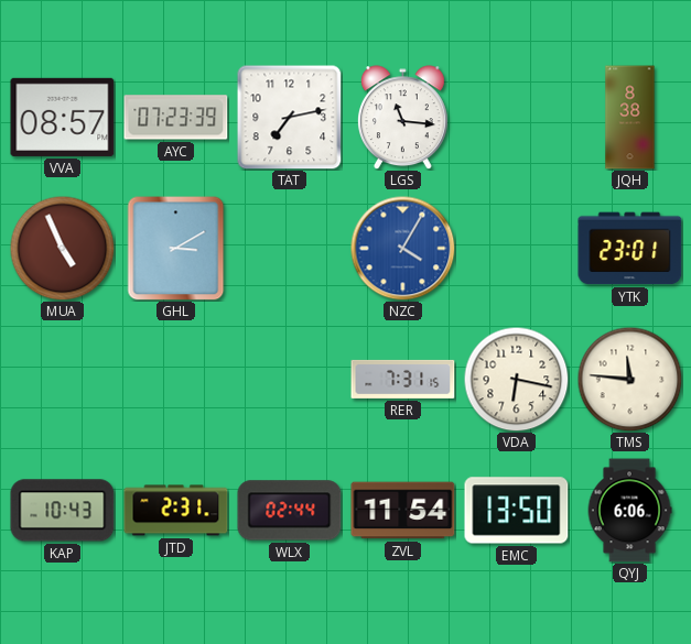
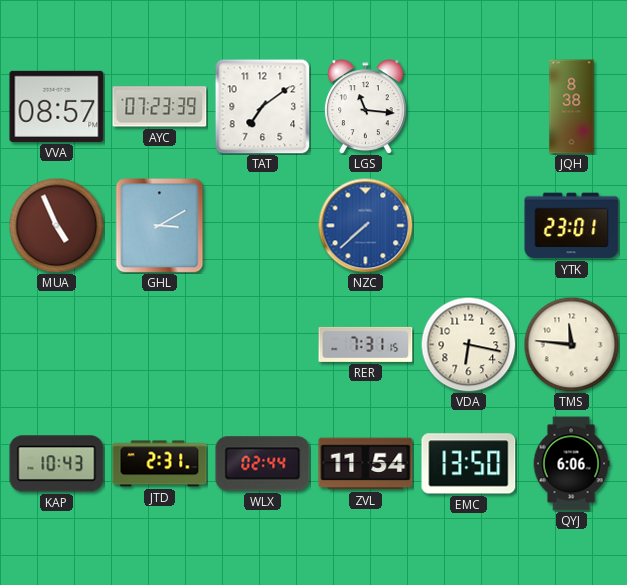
TAT: 7:13 -> 7:09
NZC: 4:05 -> 7:38
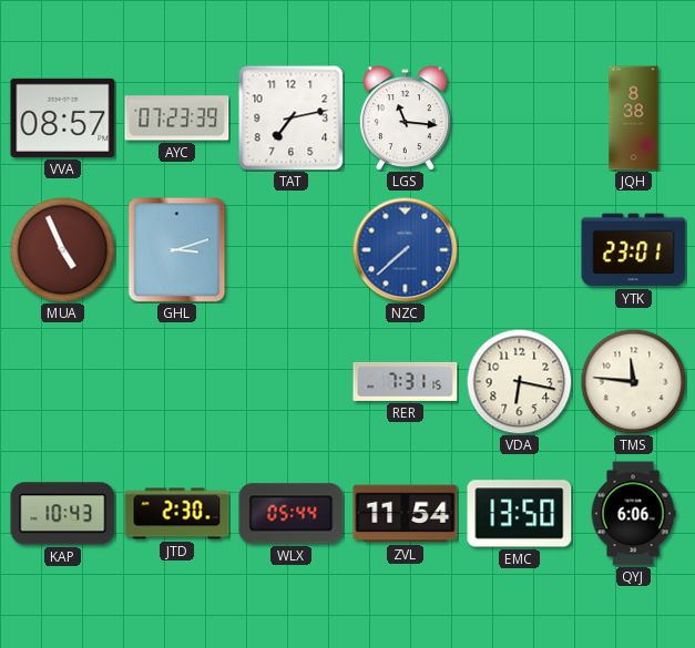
TAT: 7:09 -> 7:13
GHL: 3:10 -> 3:12
JTD: 2:31 -> 2:30
WLX: 02:44 -> 05:44
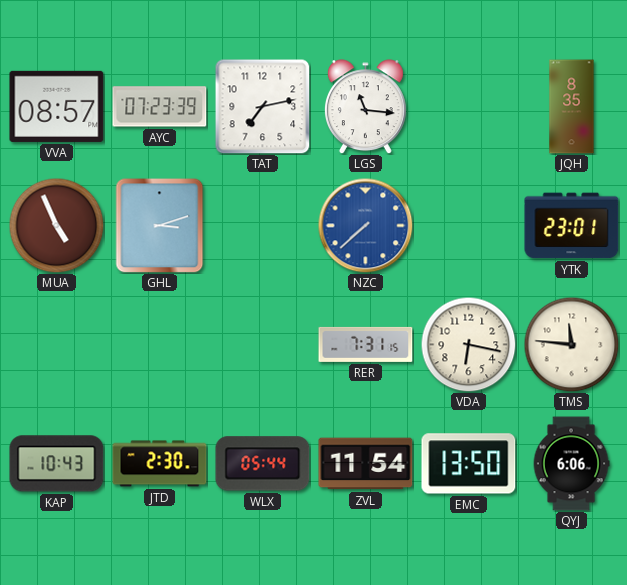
JQH: 8:38 -> 8:35
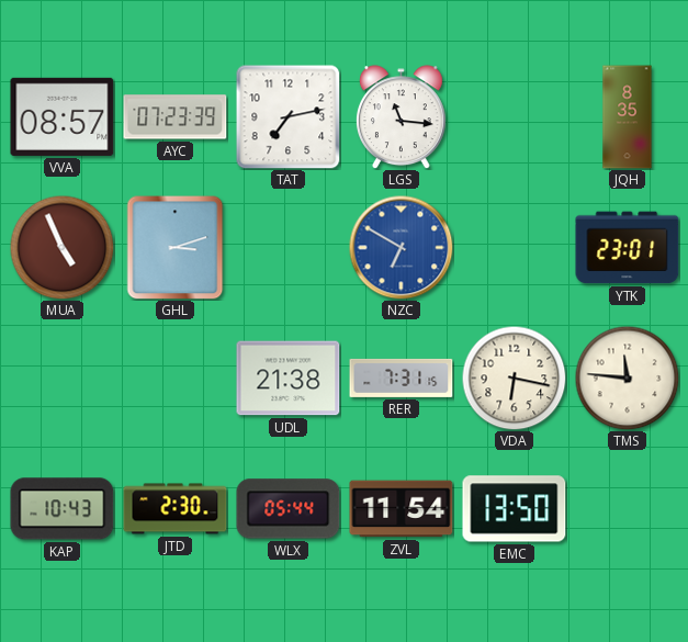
NZC: 7:38 -> 6:50
UDL: none -> 21:38
QYJ: 6:06 -> none
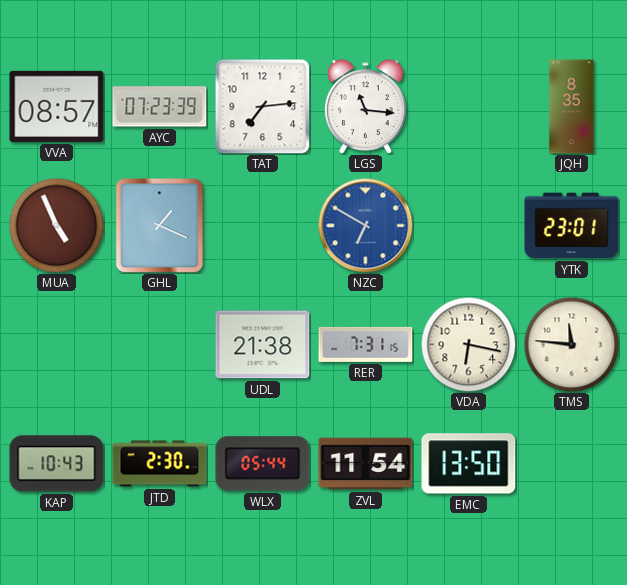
TAT: 7:13 -> 7:14
GHL: 3:12 -> 1:19
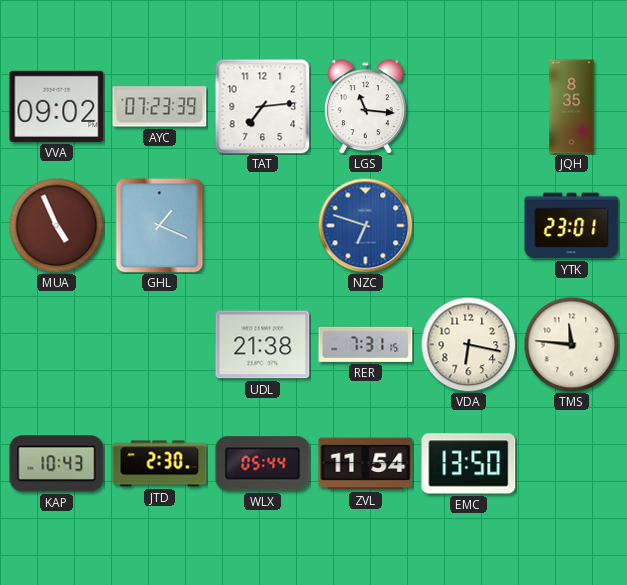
VVA: 08:57 -> 09:02
NZC: 6:50 -> 6:48
